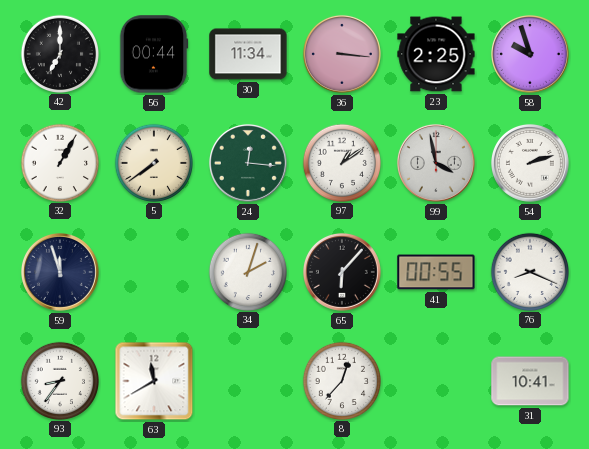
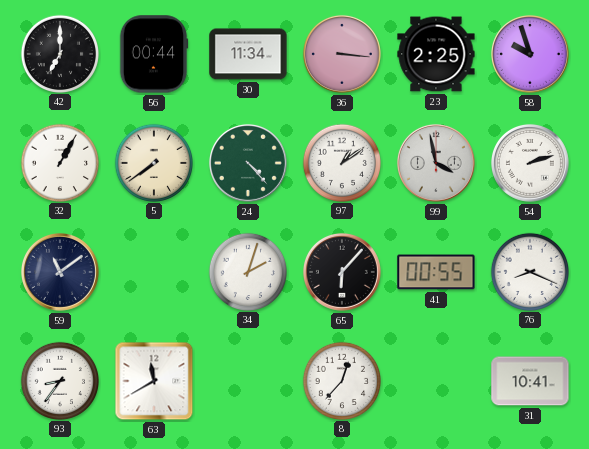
24: 12:16 -> 4:23
59: 11:57 -> 11:09
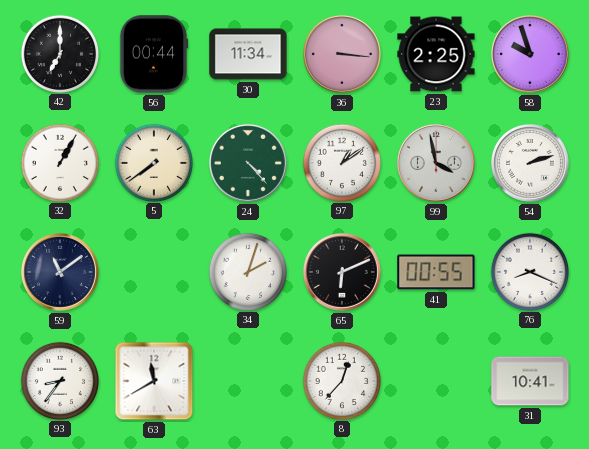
65: 6:07 -> 6:11
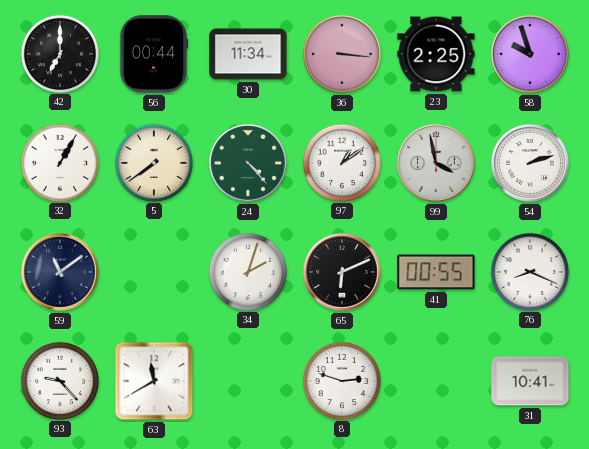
93: 8:36 -> 9:23
8: 12:37 -> 2:48
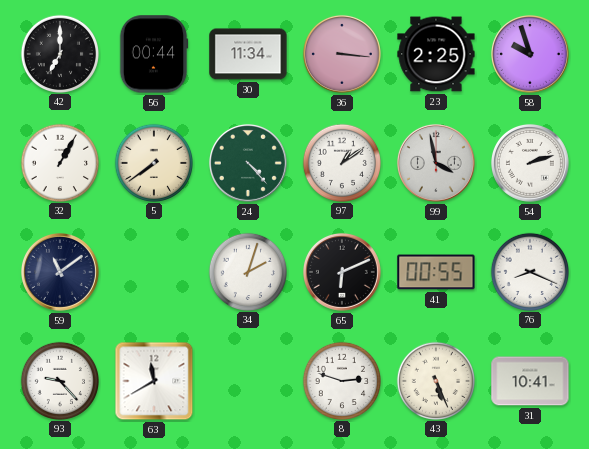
43: none -> 5:26
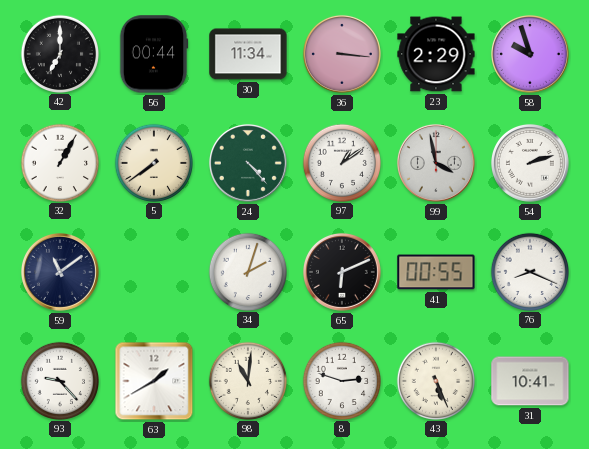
23: 2:25 -> 2:29
63: 11:40 -> 1:40
98: none -> 11:01
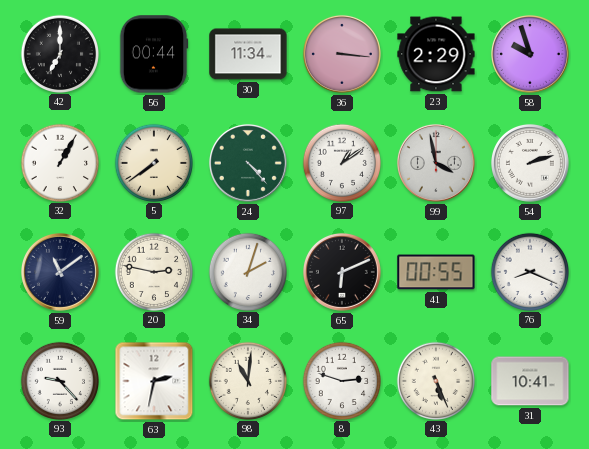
20: none -> 2:47
63: 1:40 -> 2:32
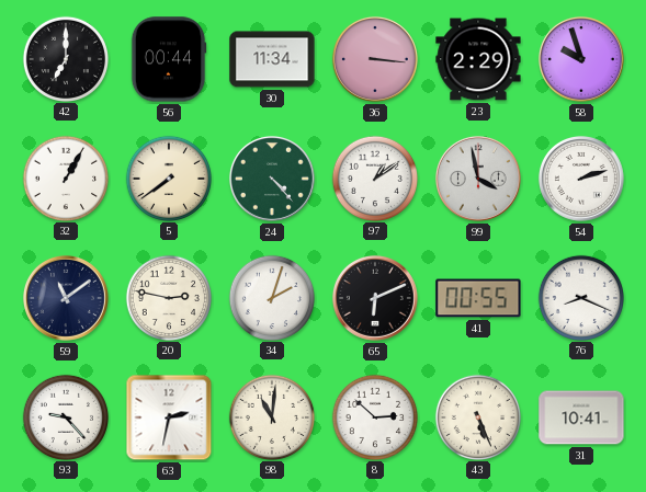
8: 2:48 -> 2:52
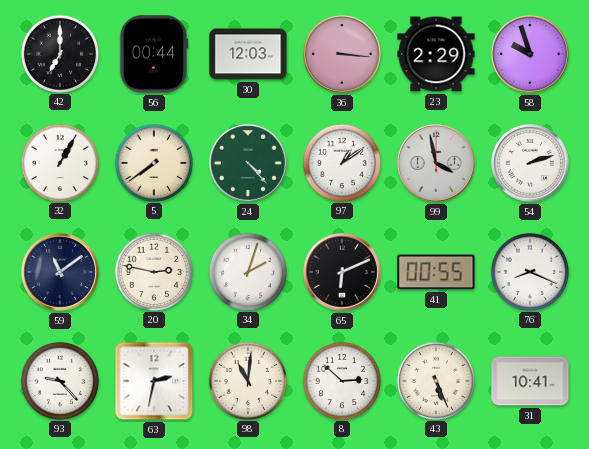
30: 11:34 -> 12:03
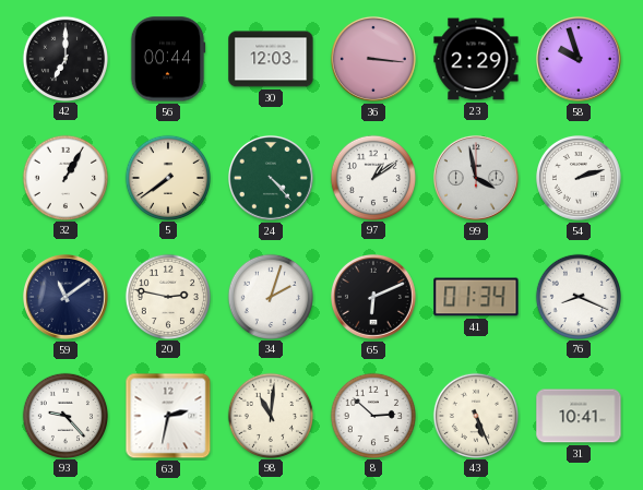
41: 00:55 -> 01:34
